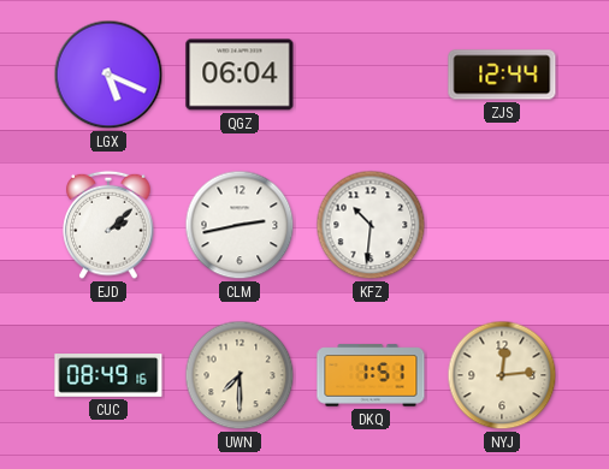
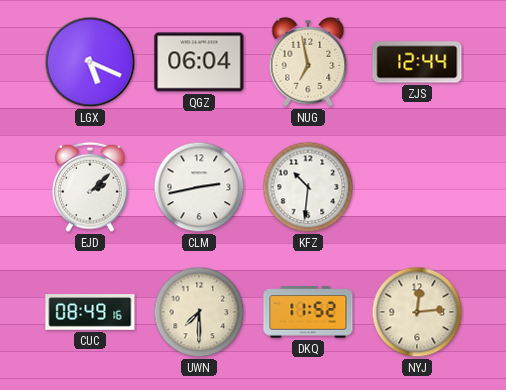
NUG: none -> 6:58
DKQ: 1:51 -> 11:52
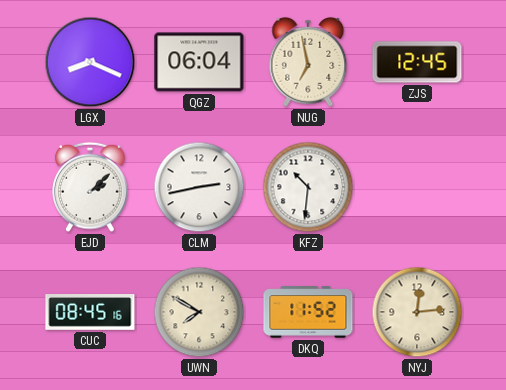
LGX: 5:19 -> 8:19
ZJS: 12:44 -> 12:45
CUC: 08:49 -> 08:45
UWN: 7:30 -> 7:50
